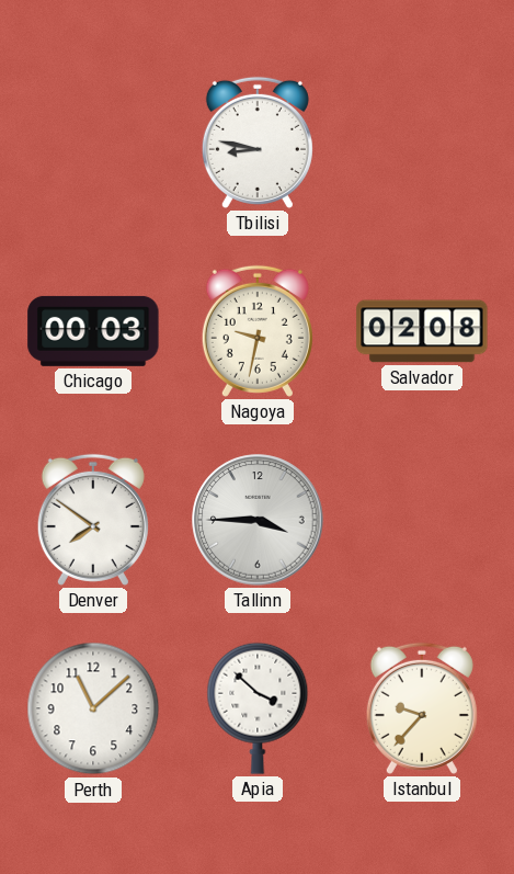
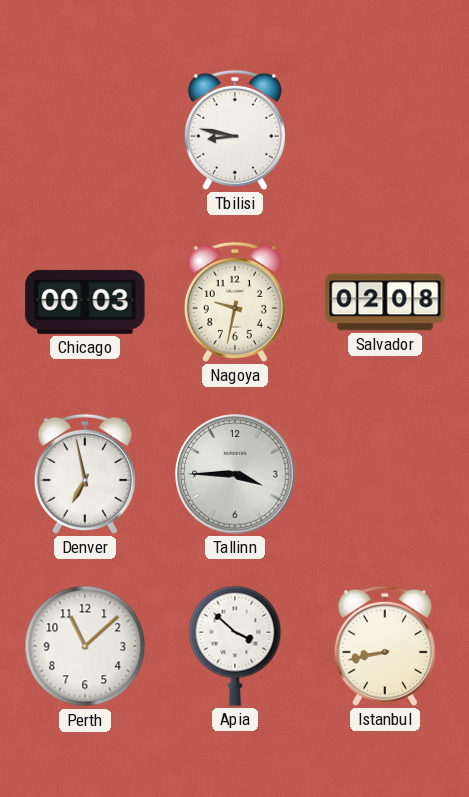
Denver: 7:51 -> 6:58
Istanbul: 9:37 -> 8:43
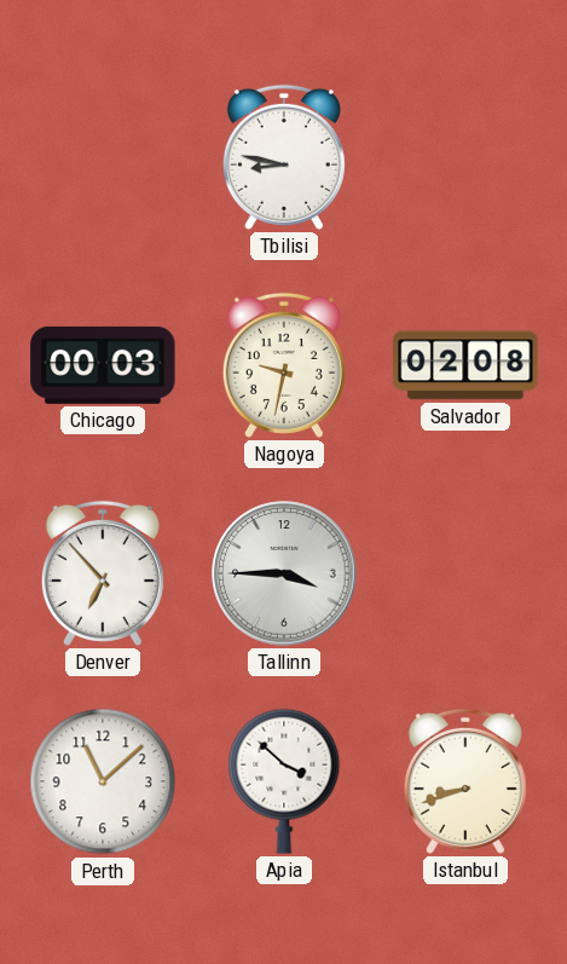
Denver: 6:58 -> 6:53
Istanbul: 8:43 -> 8:42
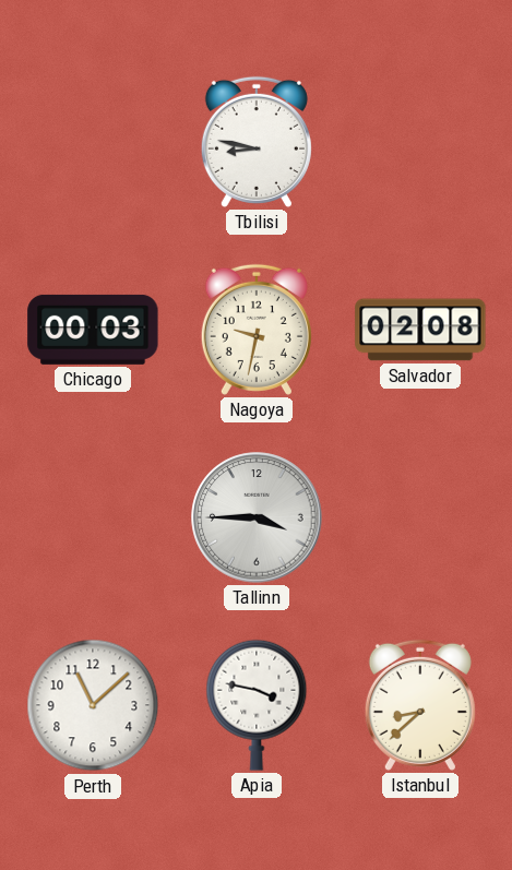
Denver: 6:53 -> none
Apia: 3:52 -> 3:47
Istanbul: 8:42 -> 8:38
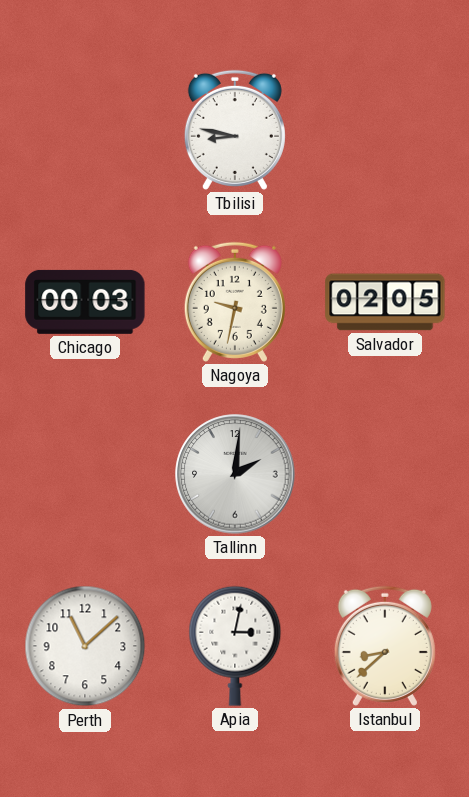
Salvador: 02:08 -> 02:05
Tallinn: 3:45 -> 2:01
Apia: 3:47 -> 3:02
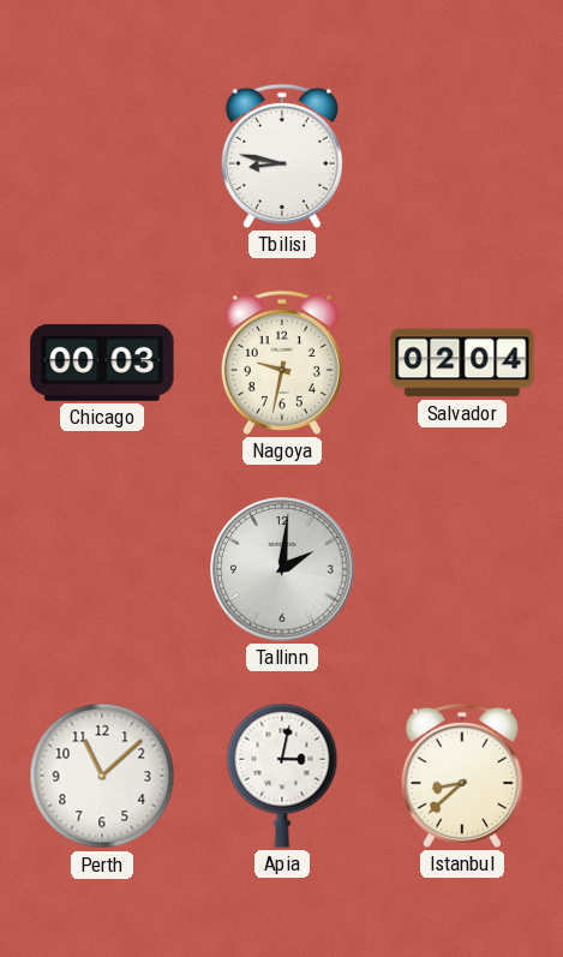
Salvador: 02:05 -> 02:04
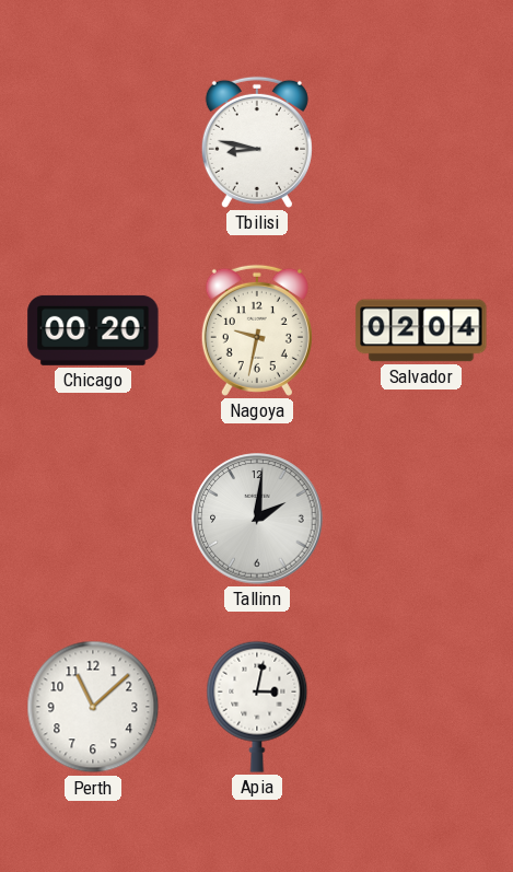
Chicago: 00:03 -> 00:20
Istanbul: 8:38 -> none
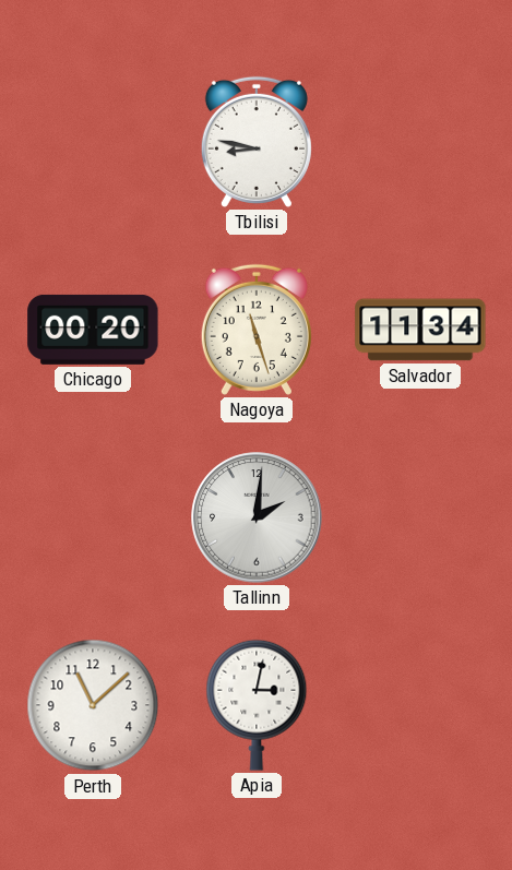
Nagoya: 9:32 -> 11:27
Salvador: 02:04 -> 11:34
